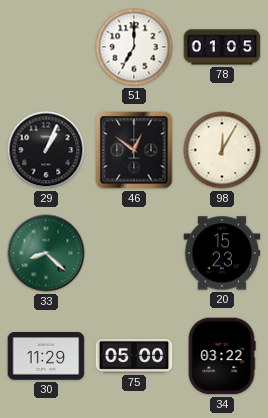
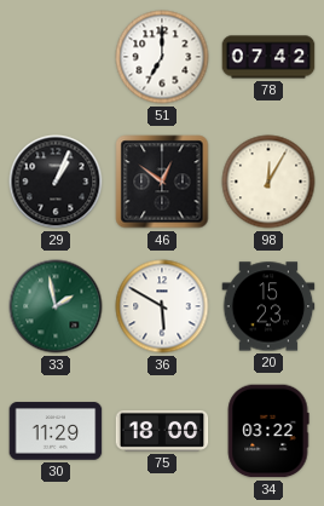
78: 01:05 -> 07:42
33: 8:22 -> 1:58
36: none -> 5:50
75: 05:00 -> 18:00
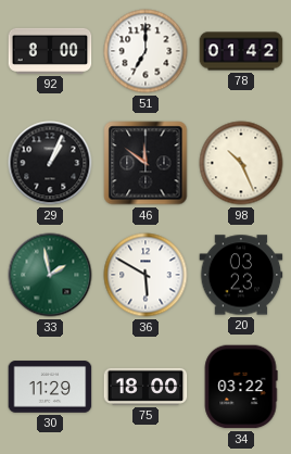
92: none -> 8:00
78: 07:42 -> 01:42
46: 12:51 -> 11:51
98: 12:05 -> 10:26
20: 15:23 -> 03:23
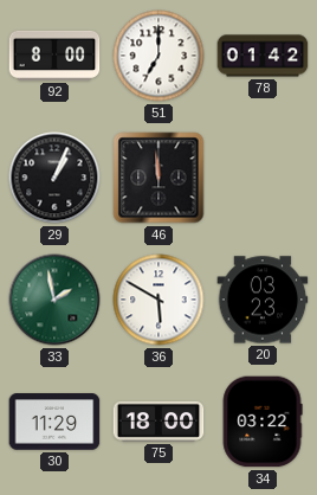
46: 11:51 -> 11:59
98: 10:26 -> none
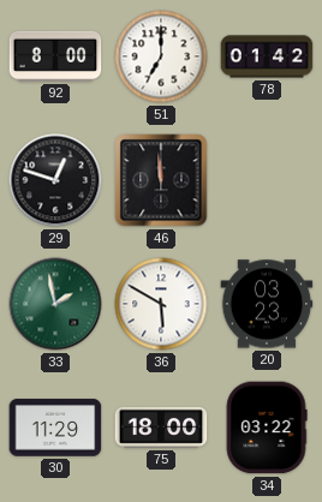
29: 1:04 -> 12:48
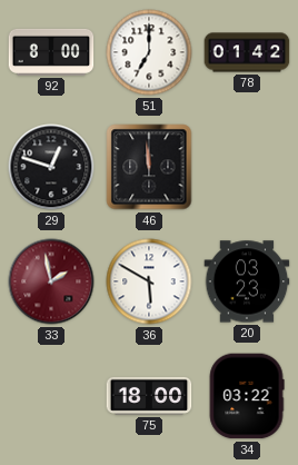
33 dial: green -> burgundy
30: 11:29 -> none
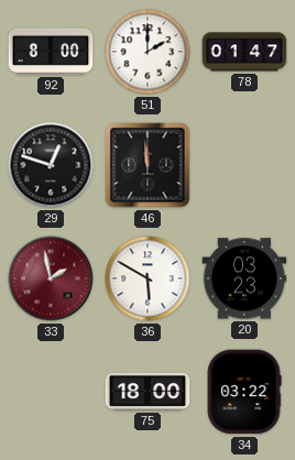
51: 7:00 -> 2:00
78: 01:42 -> 01:47
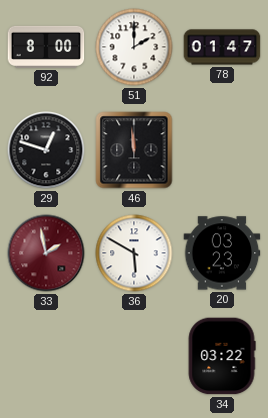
75: 18:00 -> none
